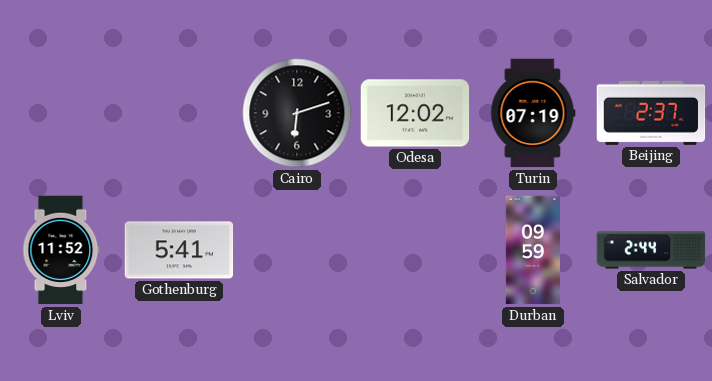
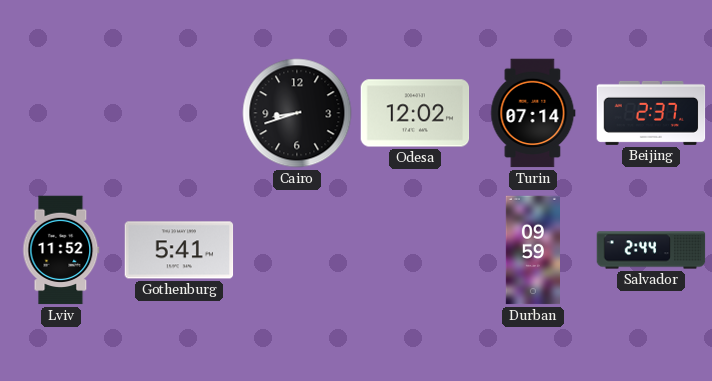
Cairo: 6:12 -> 8:42
Turin: 07:19 -> 07:14
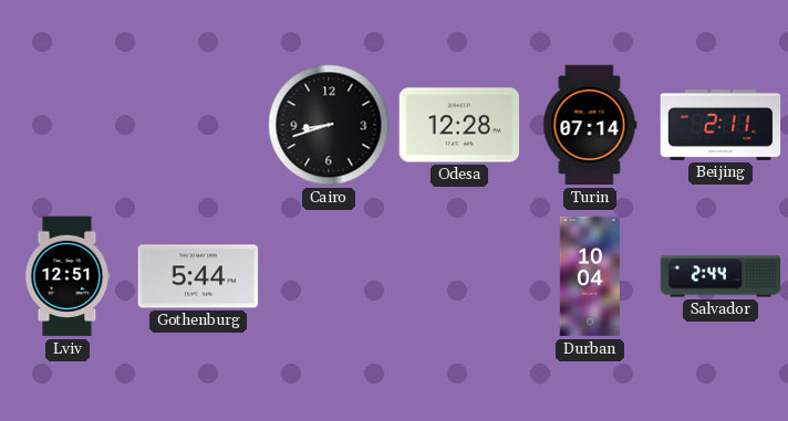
Odesa: 12:02 -> 12:28
Beijing: 2:37 -> 2:11
Lviv: 11:52 -> 12:51
Gothenburg: 5:41 -> 5:44
Durban: 09:59 -> 10:04
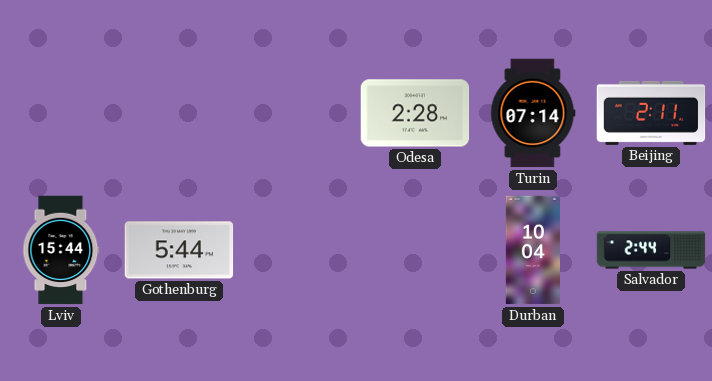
Cairo: 8:42 -> none
Odesa: 12:28 -> 2:28
Lviv: 12:51 -> 15:44
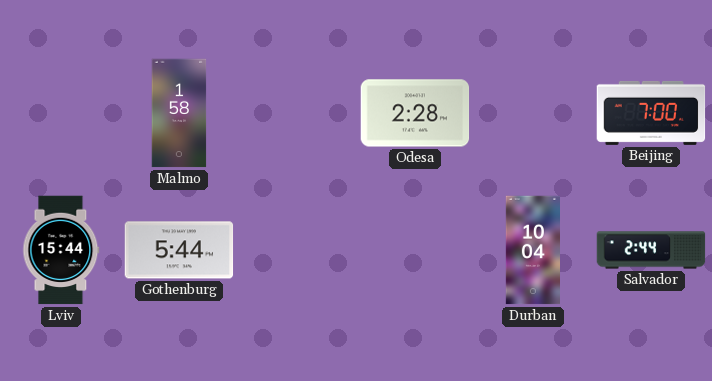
Malmo: none -> 1:58
Turin: 07:14 -> none
Beijing: 2:11 -> 7:00
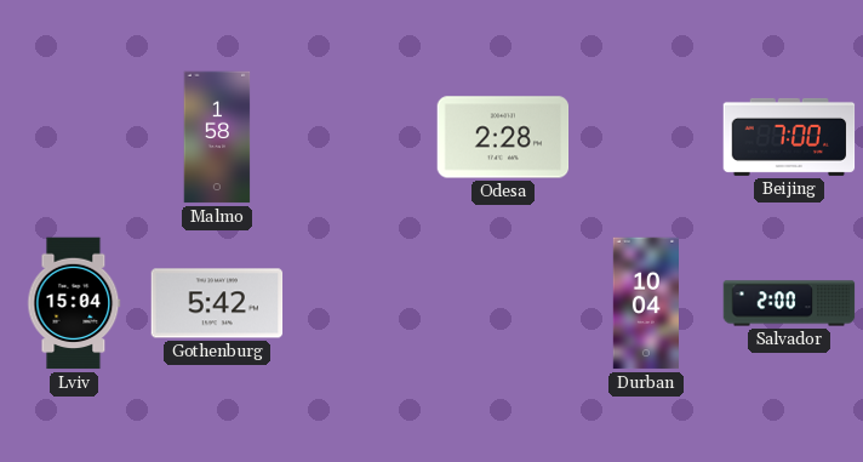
Lviv: 15:44 -> 15:04
Gothenburg: 5:44 -> 5:42
Salvador: 2:44 -> 2:00
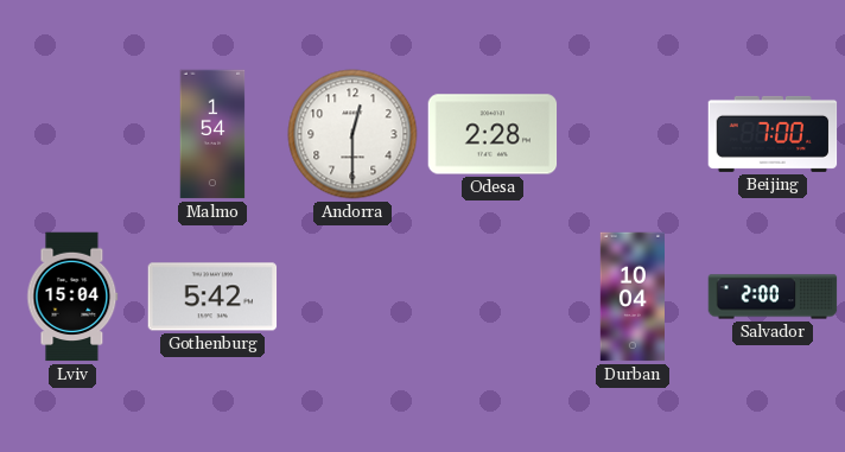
Malmo: 1:58 -> 1:54
Andorra: none -> 12:30
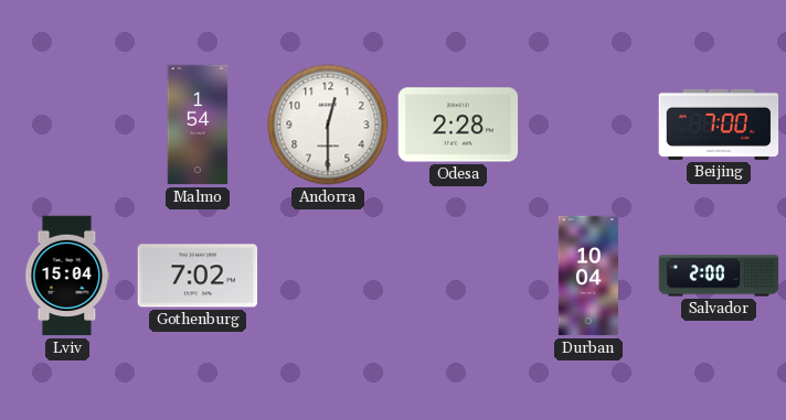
Gothenburg: 5:42 -> 7:02
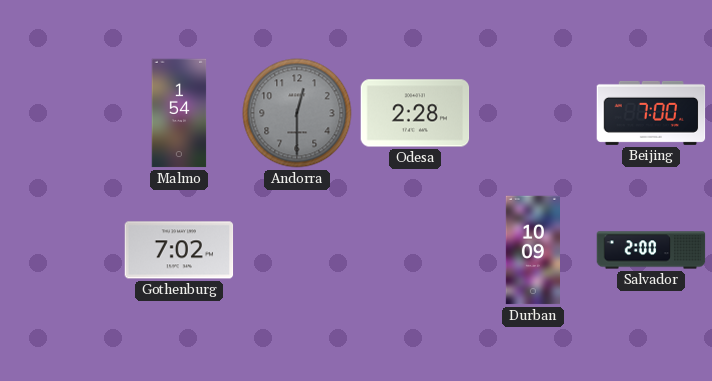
Andorra dial: white -> grey
Lviv: 15:04 -> none
Durban: 10:04 -> 10:09
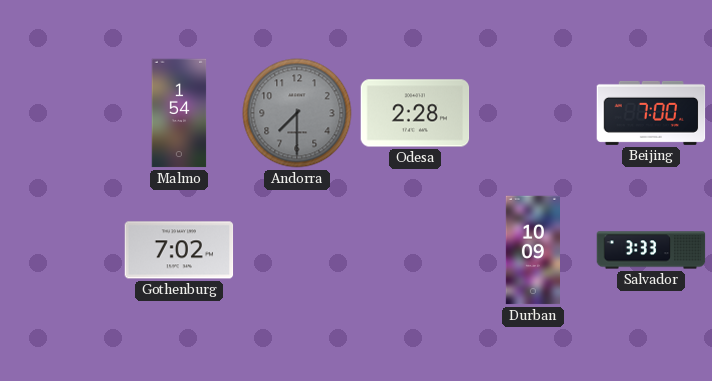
Andorra: 12:30 -> 7:30
Salvador: 2:00 -> 3:33
